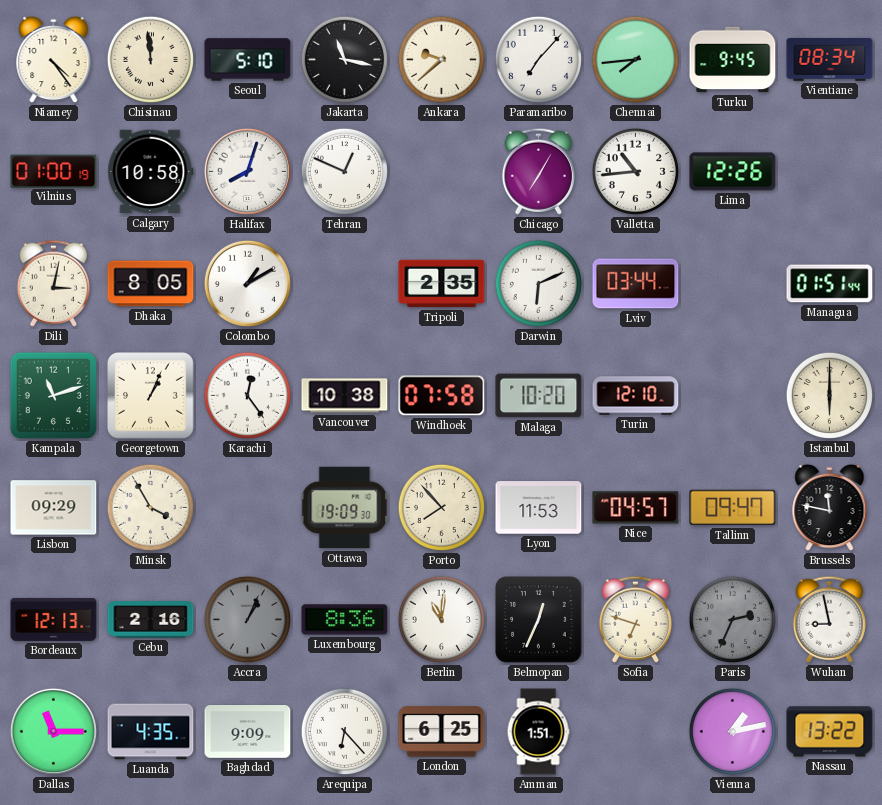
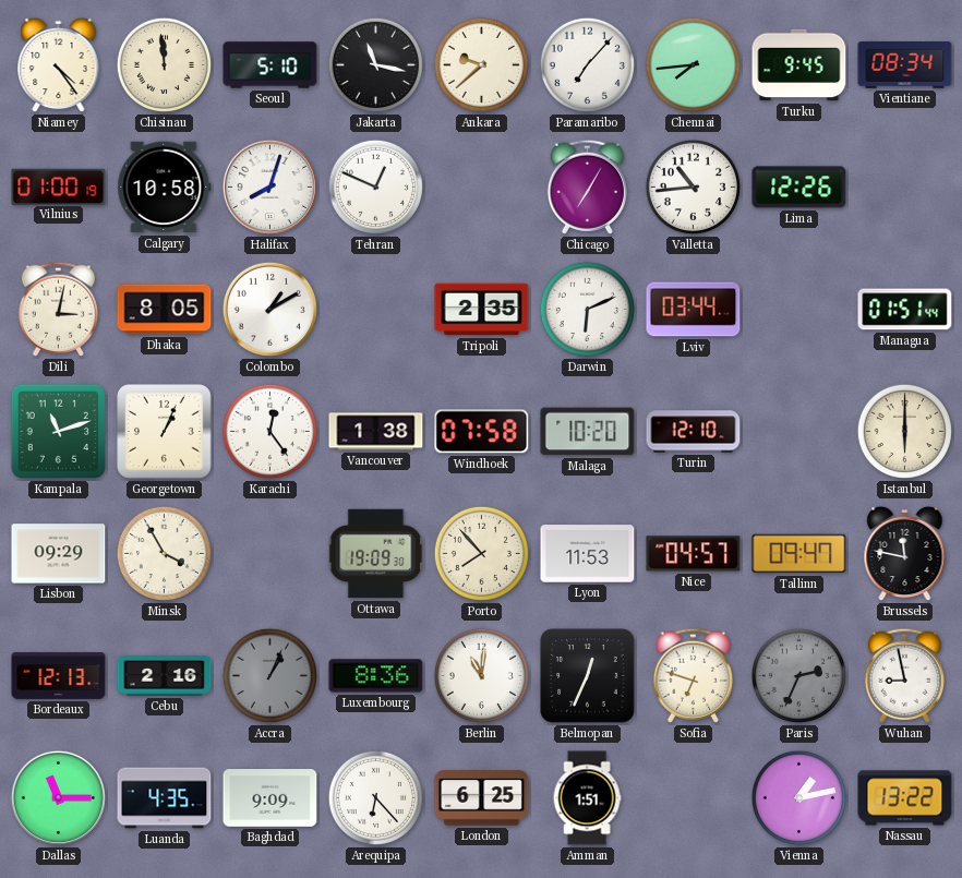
Vancouver: 10:38 -> 1:38
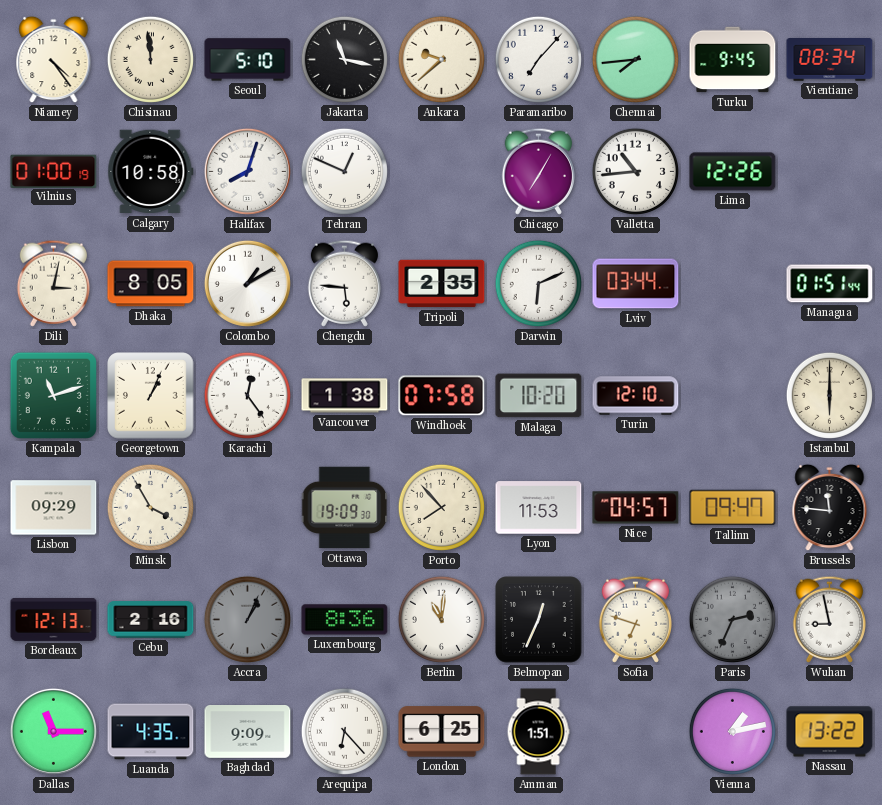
Chengdu: none -> 5:46
Brussels: 11:47 -> 11:46
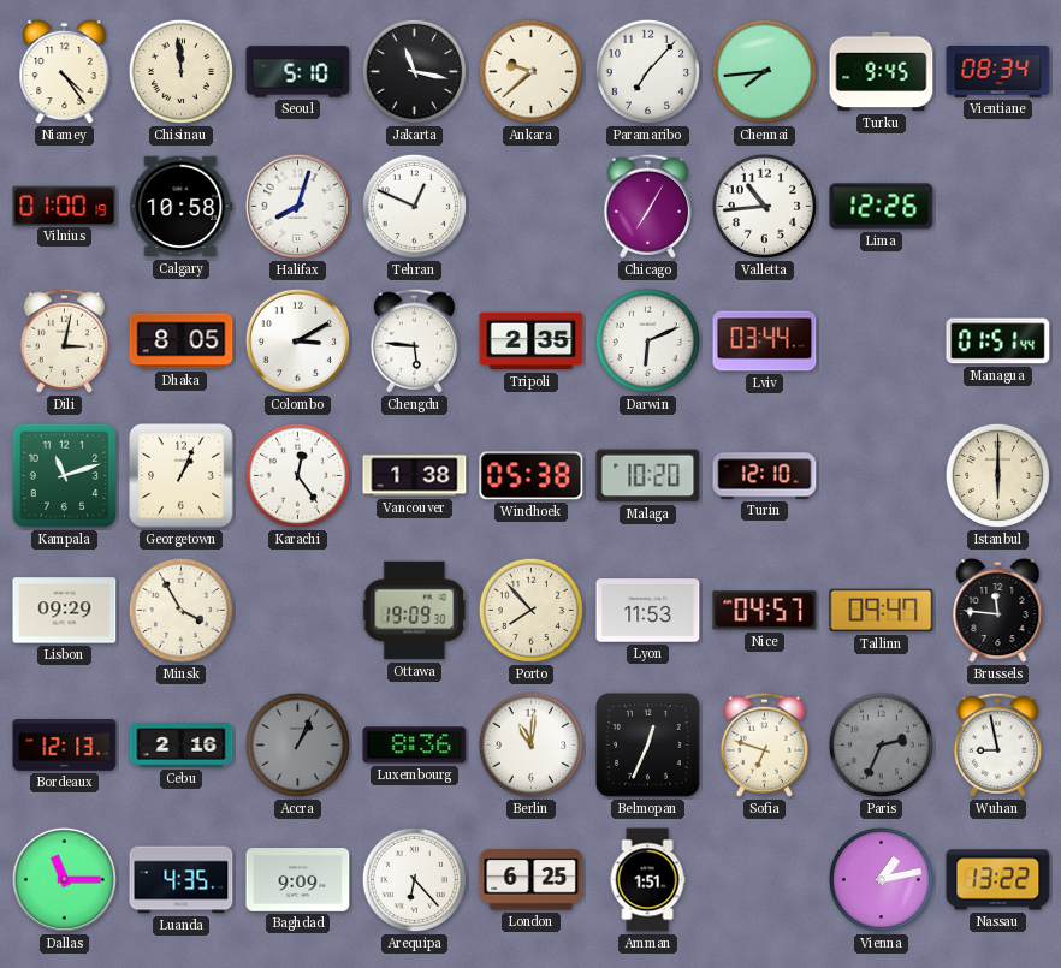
Colombo: 1:10 -> 3:10
Windhoek: 07:58 -> 05:38
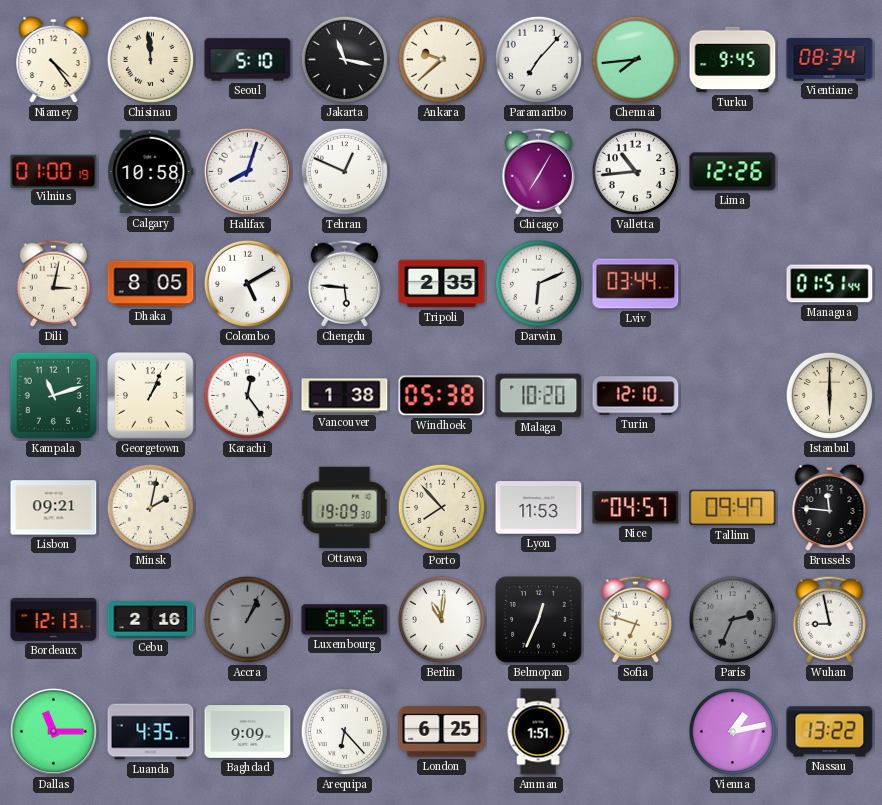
Colombo: 3:10 -> 5:10
Lisbon: 09:29 -> 09:21
Minsk: 3:55 -> 2:02
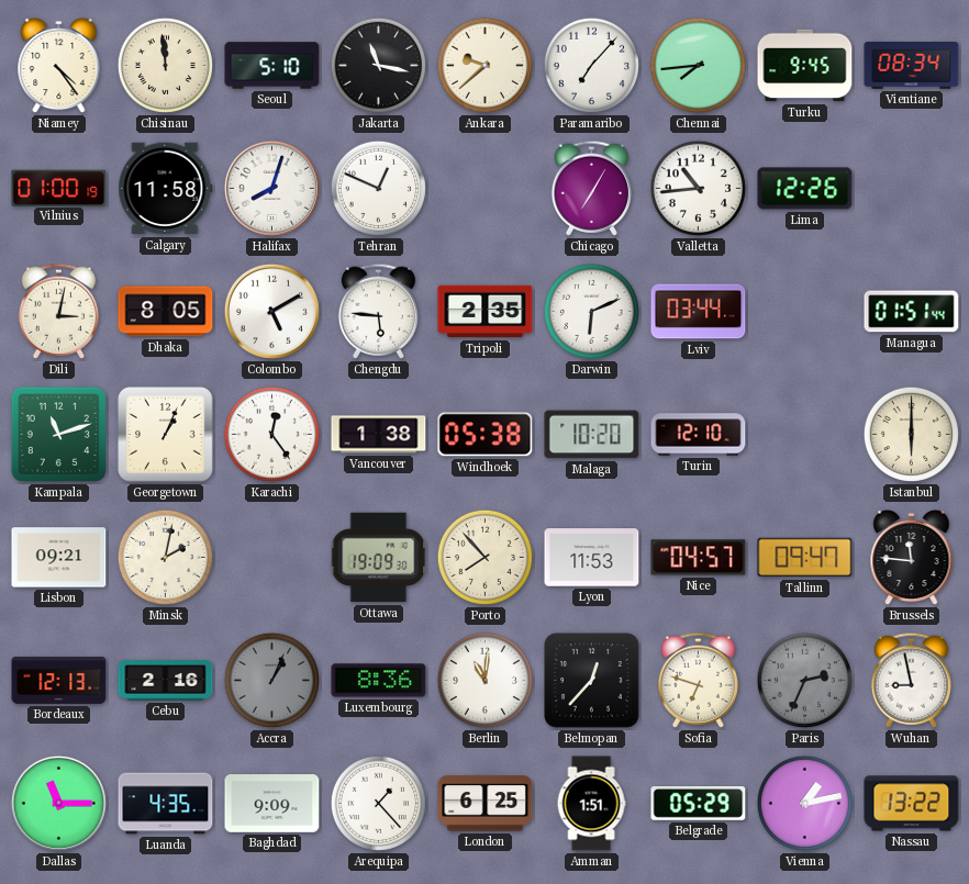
Calgary: 10:58 -> 11:58
Belmopan: 12:34 -> 12:37
Arequipa: 6:23 -> 1:23
Belgrade: none -> 05:29
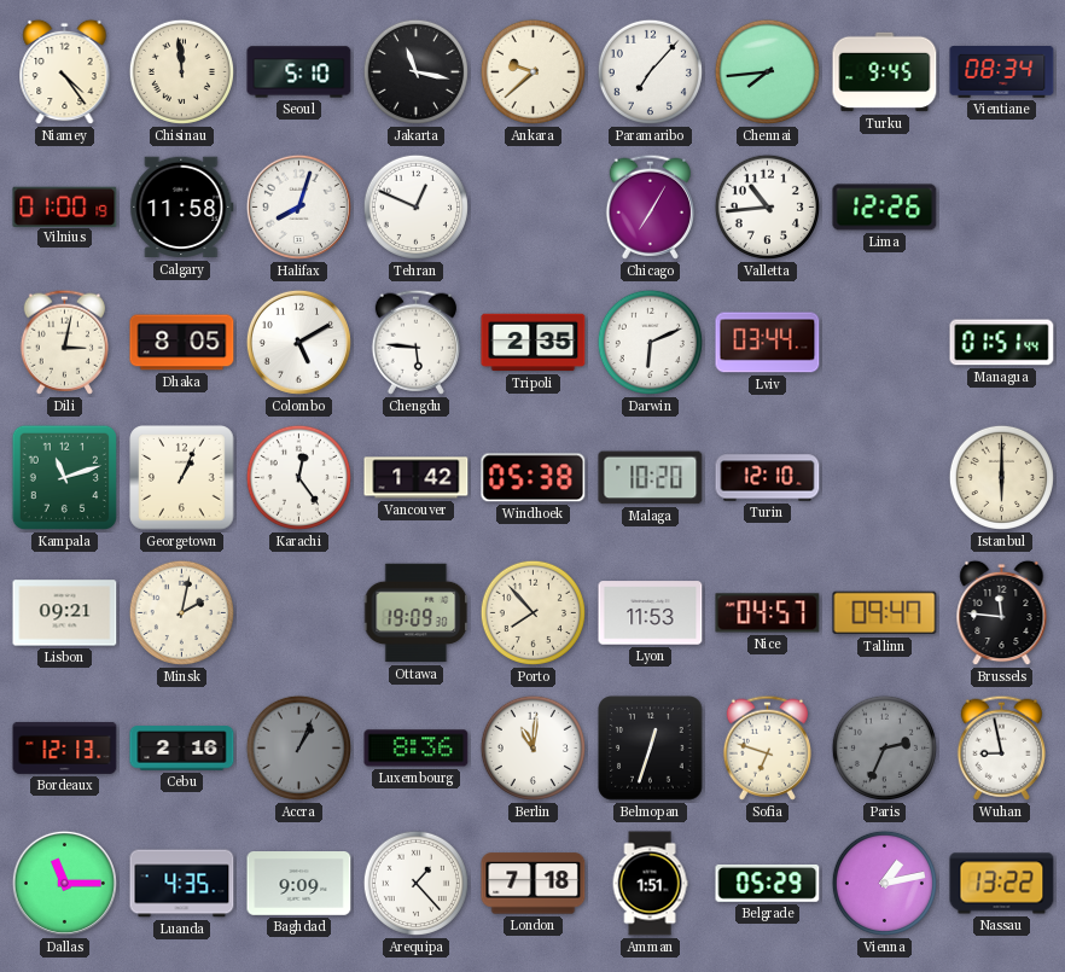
Vancouver: 1:38 -> 1:42
Belmopan: 12:37 -> 12:33
London: 6:25 -> 7:18
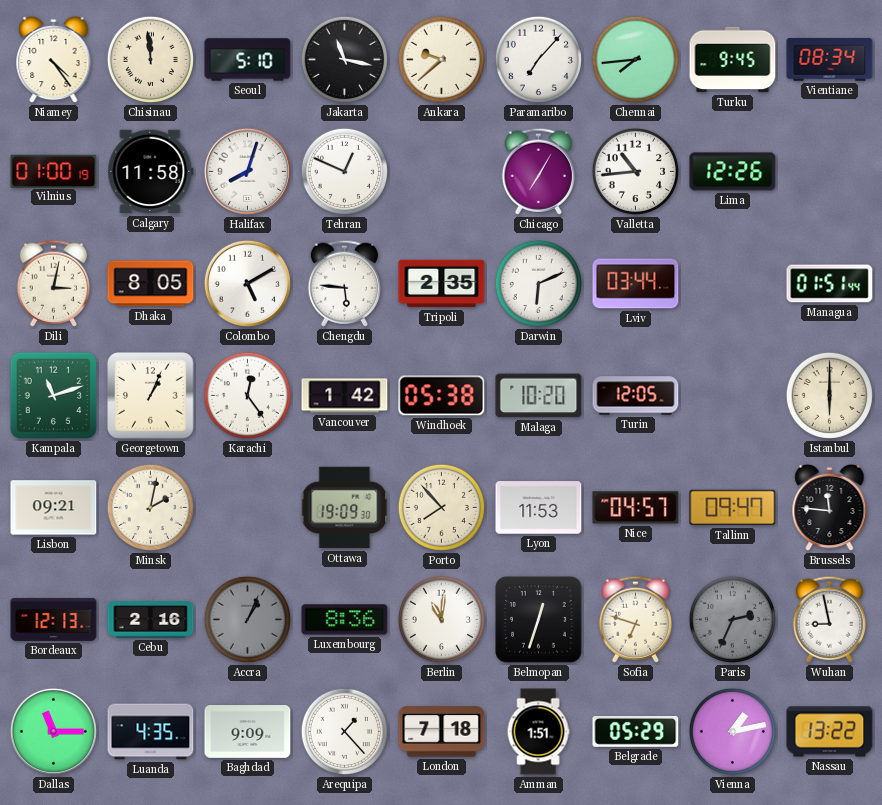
Turin: 12:10 -> 12:05
